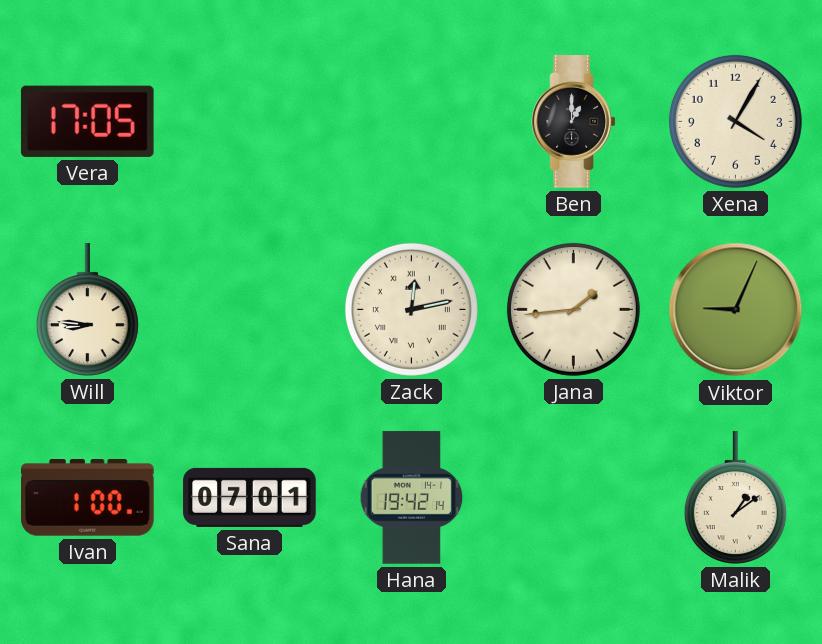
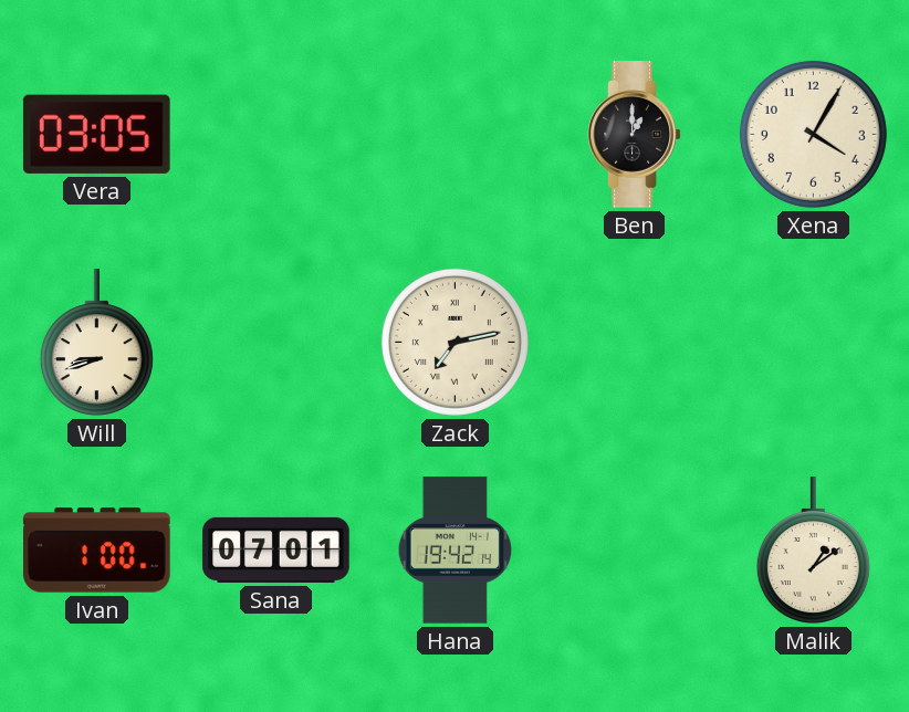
Vera: 17:05 -> 03:05
Will: 8:46 -> 8:42
Zack: 12:13 -> 7:13
Jana: 1:44 -> none
Viktor: 9:04 -> none
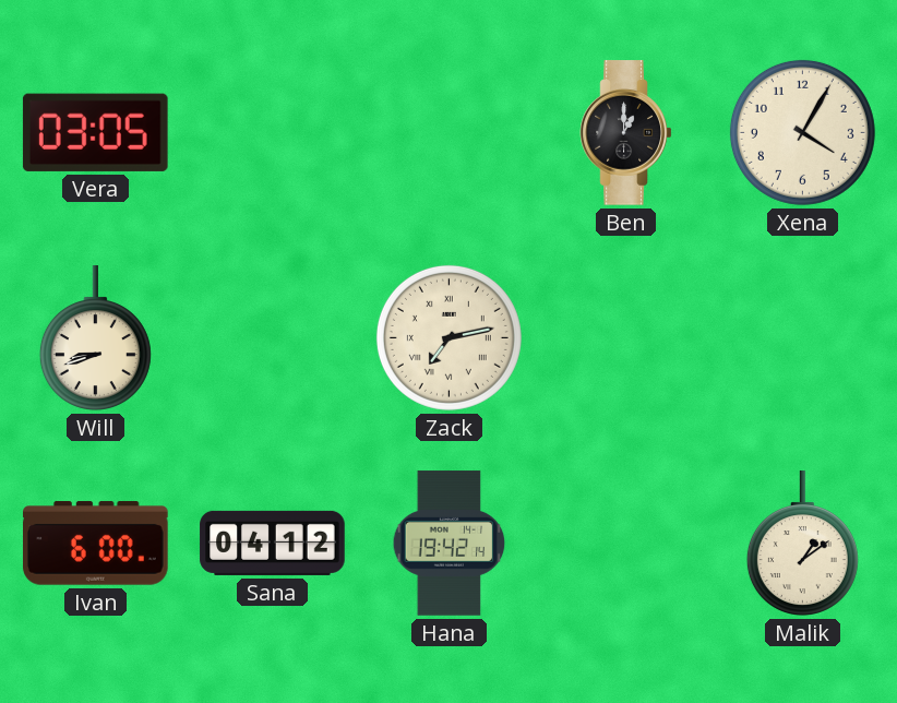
Ivan: 1:00 -> 6:00
Sana: 07:01 -> 04:12
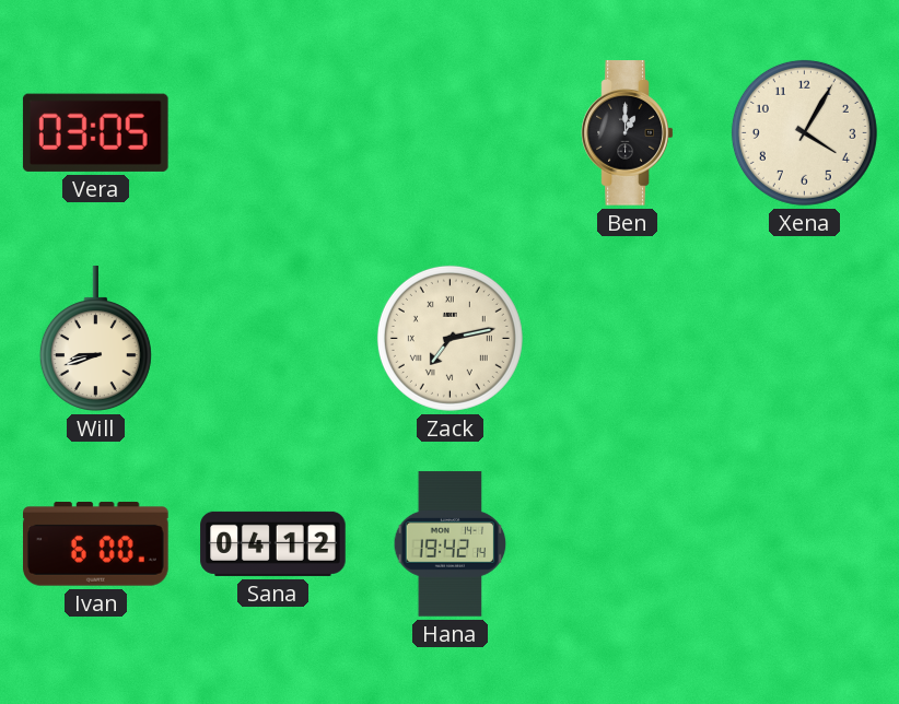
Malik: 1:09 -> none
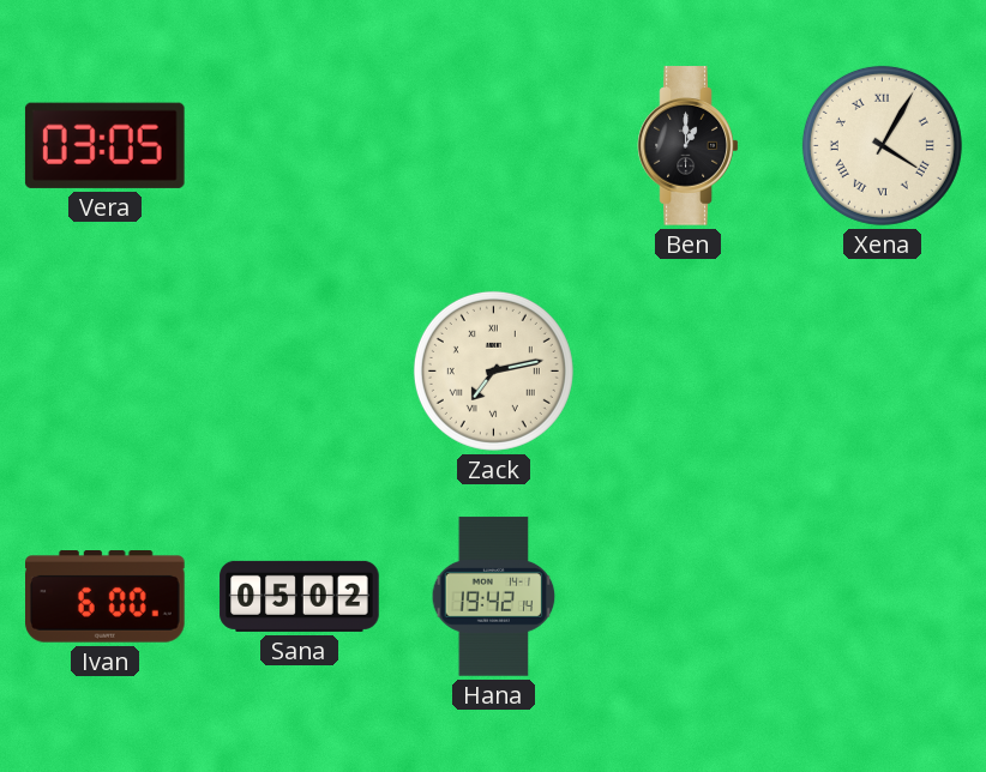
Xena numerals: Arabic -> Roman
Will: 8:42 -> none
Sana: 04:12 -> 05:02
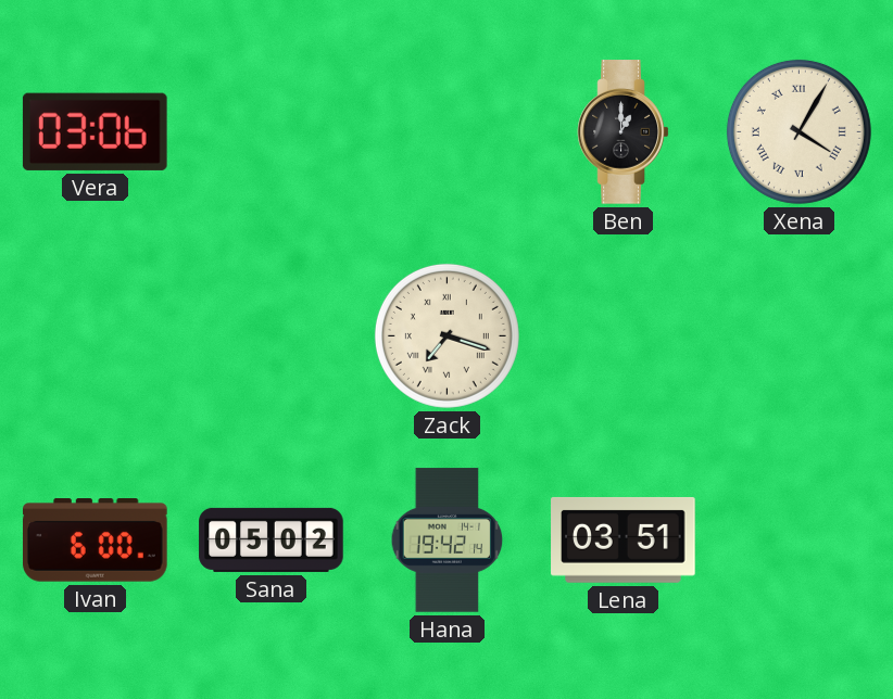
Vera: 03:05 -> 03:06
Zack: 7:13 -> 7:18
Lena: none -> 03:51
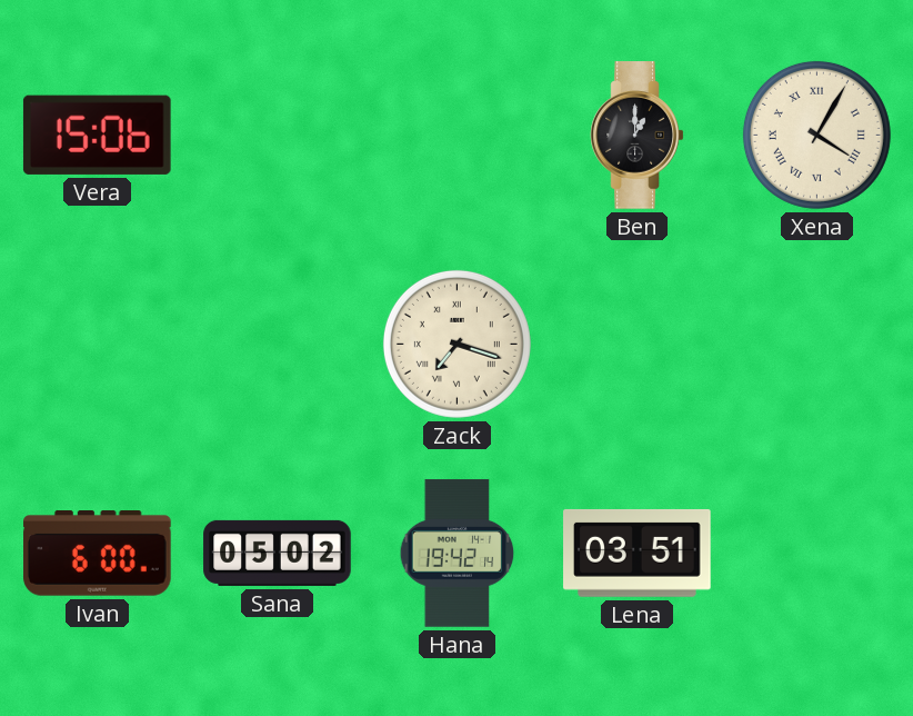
Vera: 03:06 -> 15:06
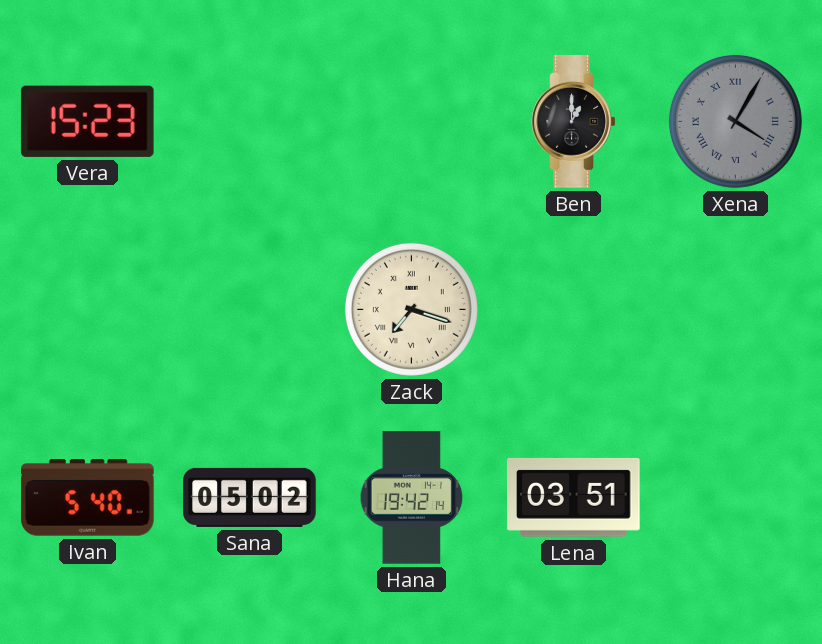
Vera: 15:06 -> 15:23
Xena dial: cream -> grey
Ivan: 6:00 -> 5:40
